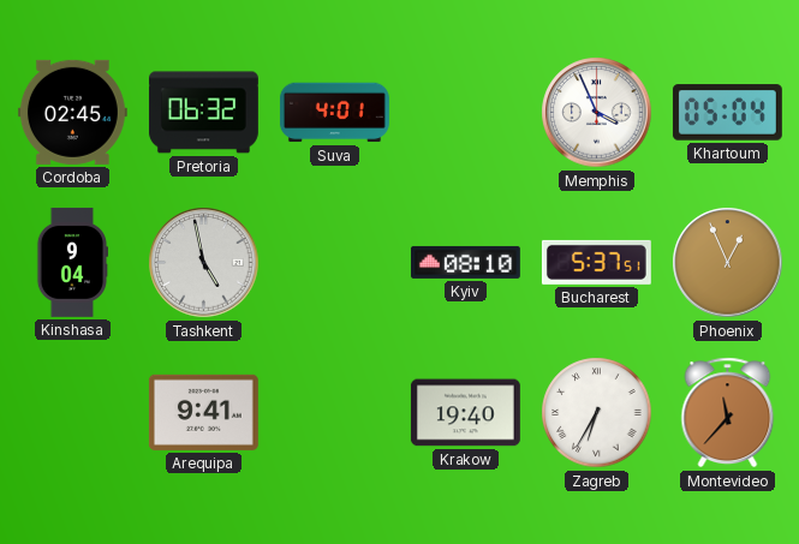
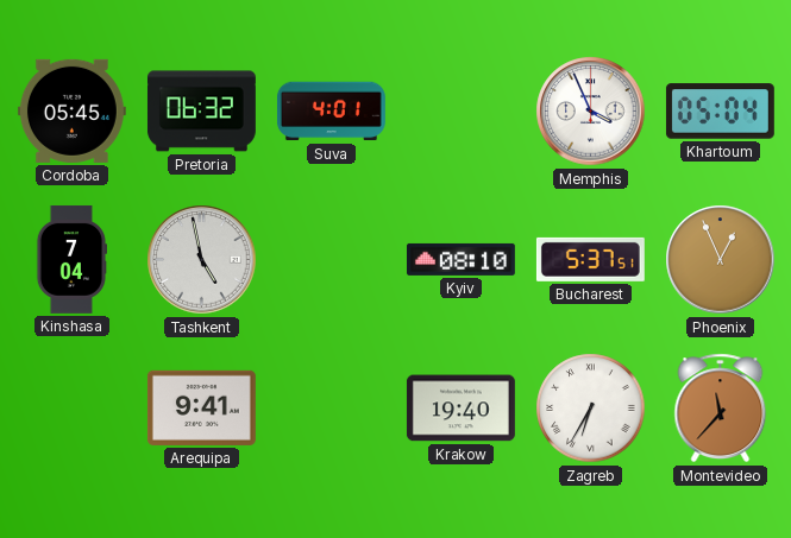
Cordoba: 02:45 -> 05:45
Kinshasa: 9:04 -> 7:04
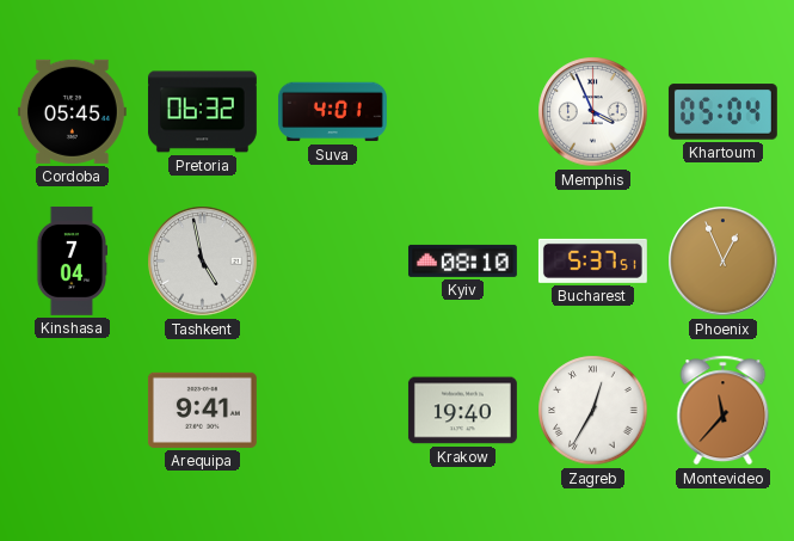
Zagreb: 6:35 -> 12:35
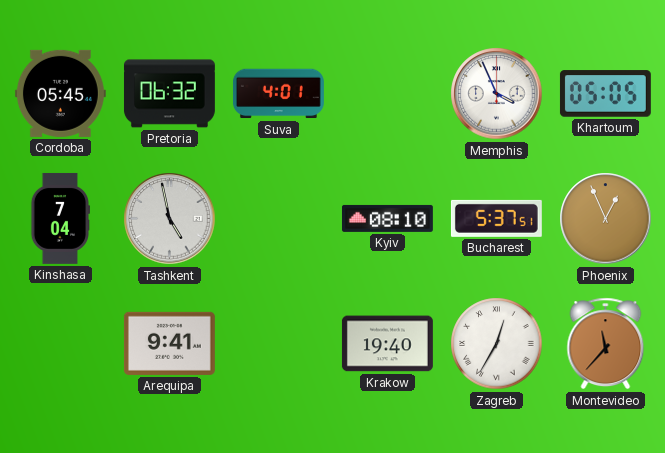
Khartoum: 05:04 -> 05:05
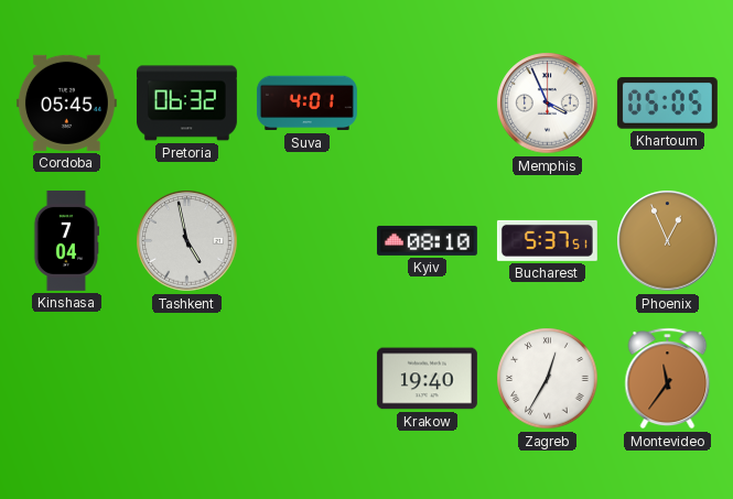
Arequipa: 9:41 -> none
Montevideo: 11:37 -> 11:36
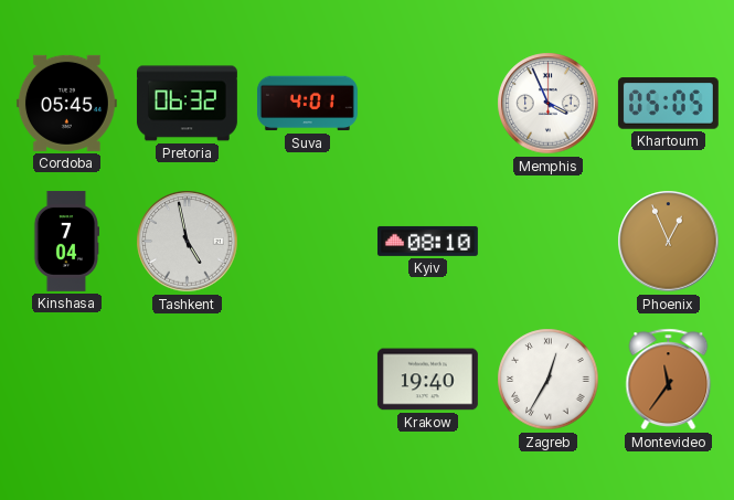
Bucharest: 5:37 -> none
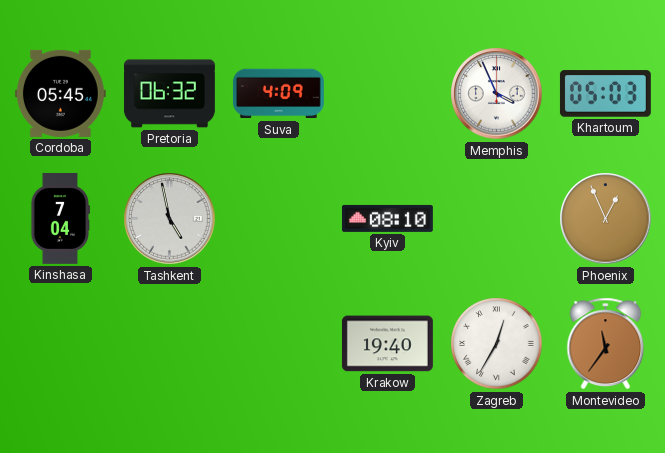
Suva: 4:01 -> 4:09
Khartoum: 05:05 -> 05:03
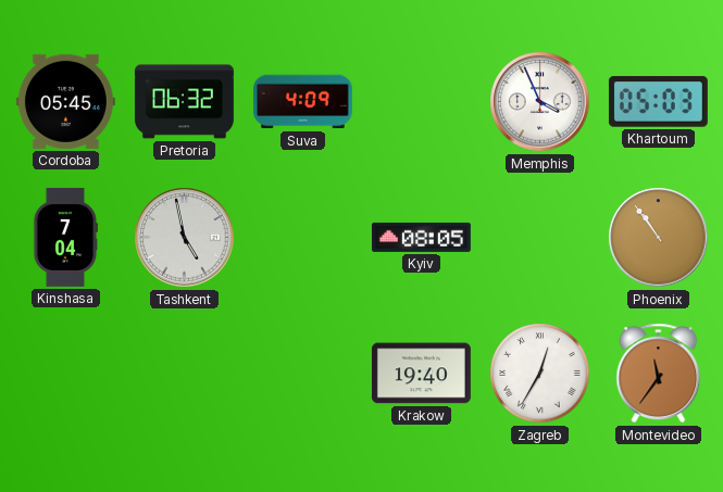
Kyiv: 08:10 -> 08:05
Phoenix: 12:56 -> 10:54
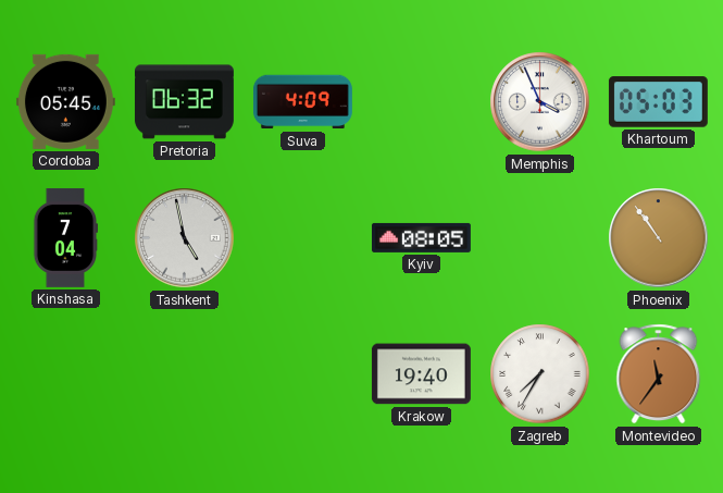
Zagreb: 12:35 -> 7:35
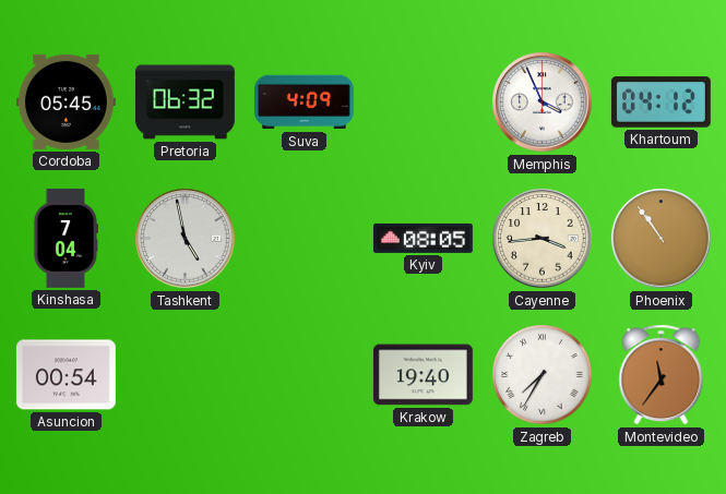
Khartoum: 05:03 -> 04:12
Cayenne: none -> 3:44
Asuncion: none -> 00:54
